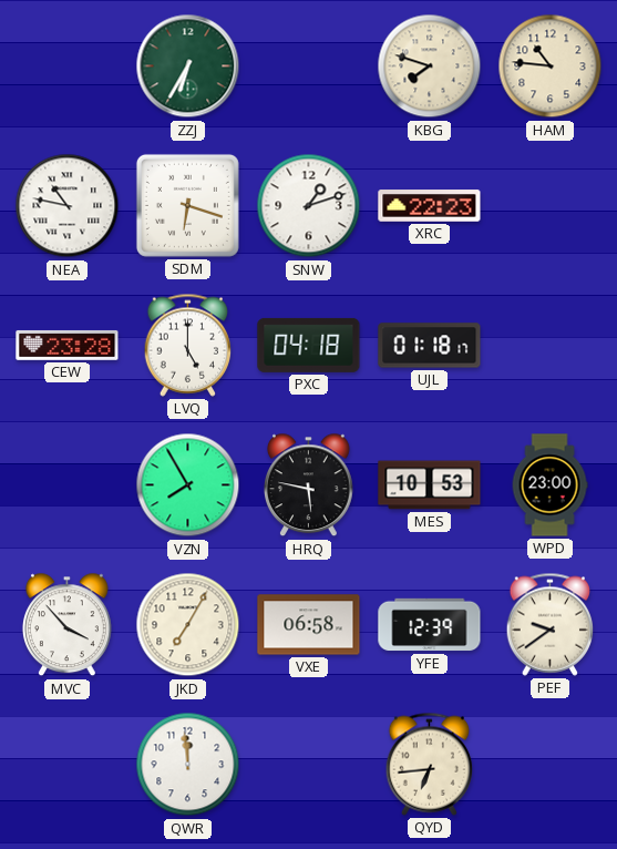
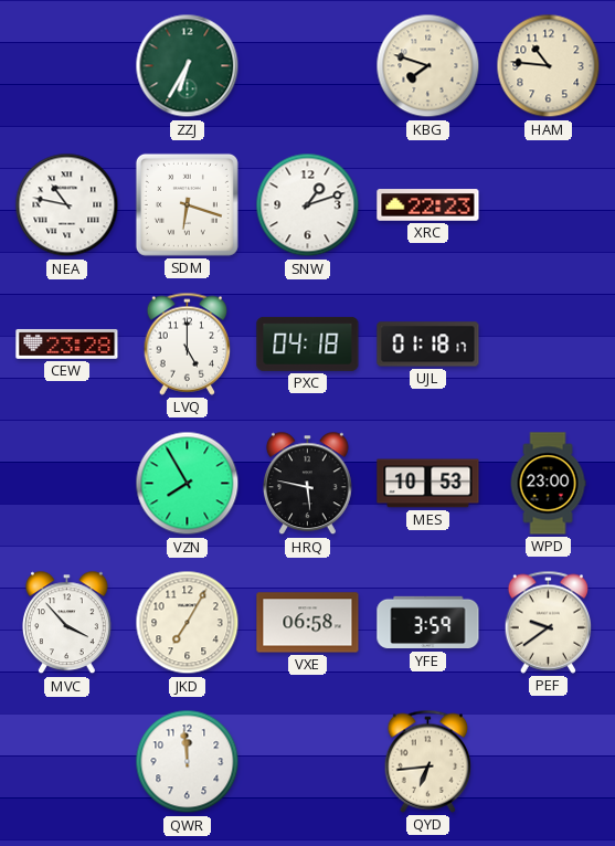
YFE: 12:39 -> 3:59
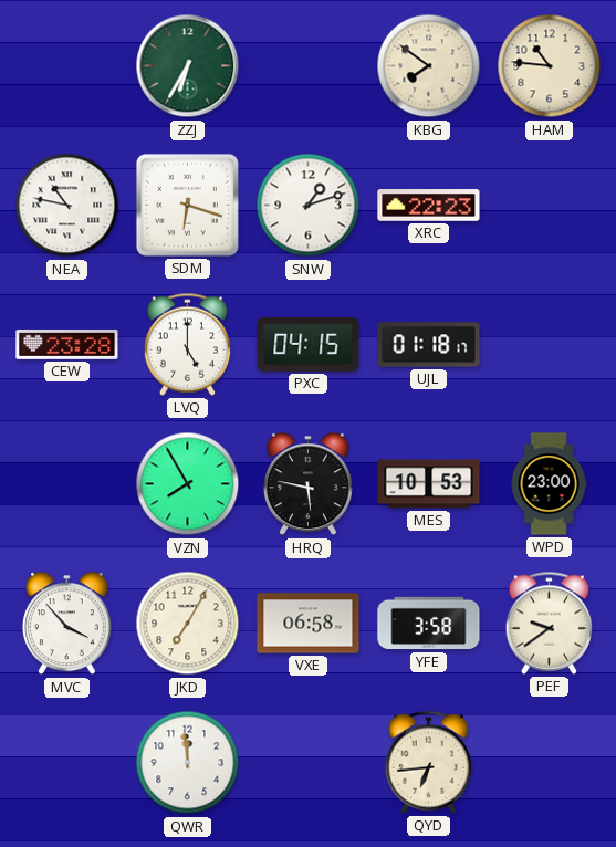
KBG: 7:48 -> 7:51
PXC: 04:18 -> 04:15
YFE: 3:59 -> 3:58
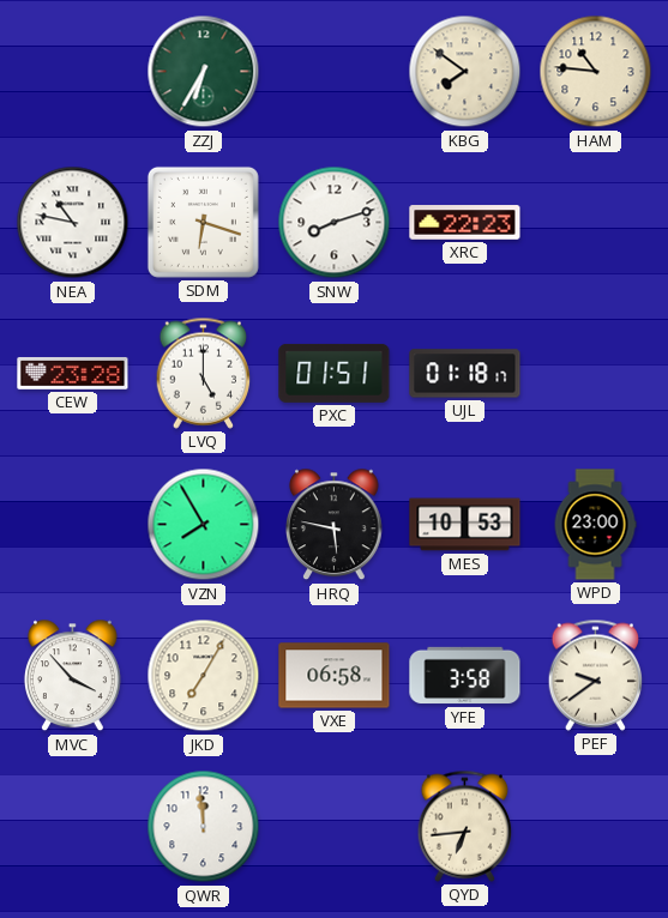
SNW: 1:12 -> 8:12
PXC: 04:15 -> 01:51
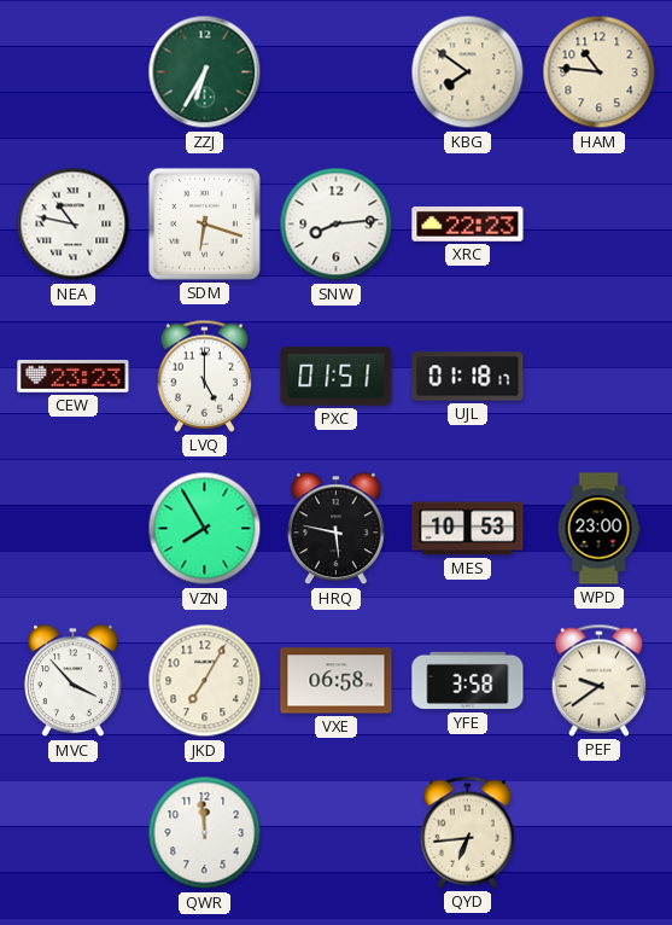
SNW: 8:12 -> 8:14
CEW: 23:28 -> 23:23
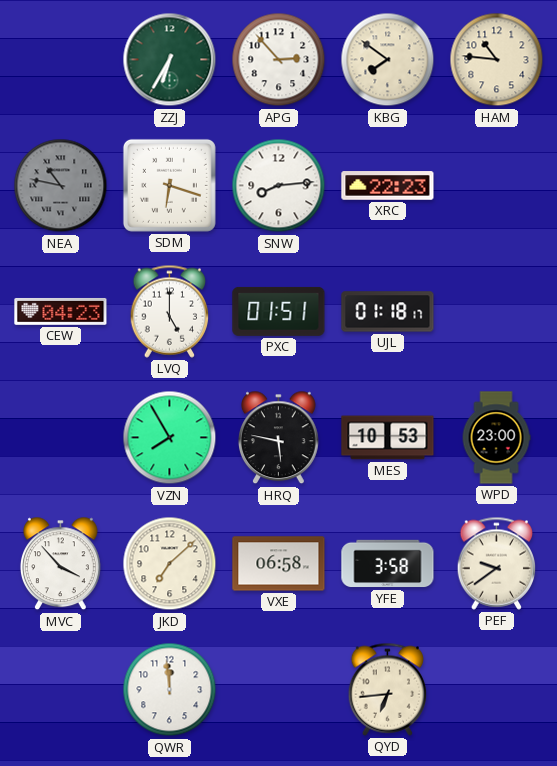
APG: none -> 2:53
NEA dial: white -> grey
CEW: 23:23 -> 04:23
JKD: 7:05 -> 7:08
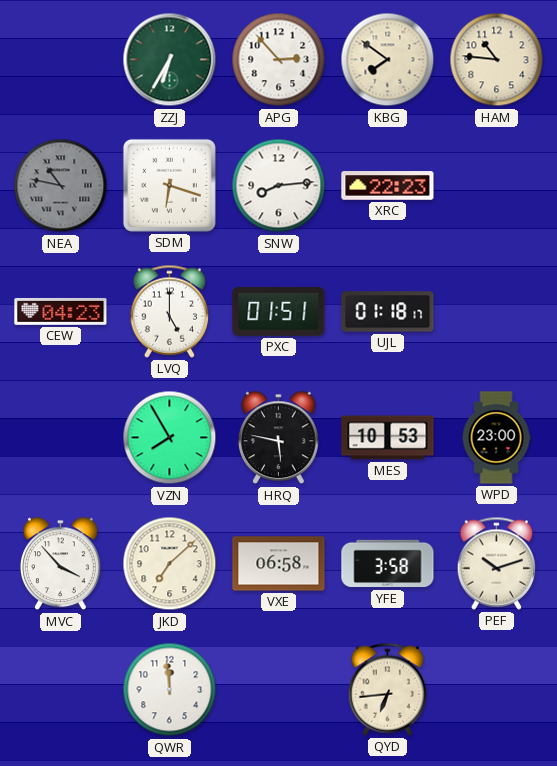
PEF: 9:39 -> 10:12
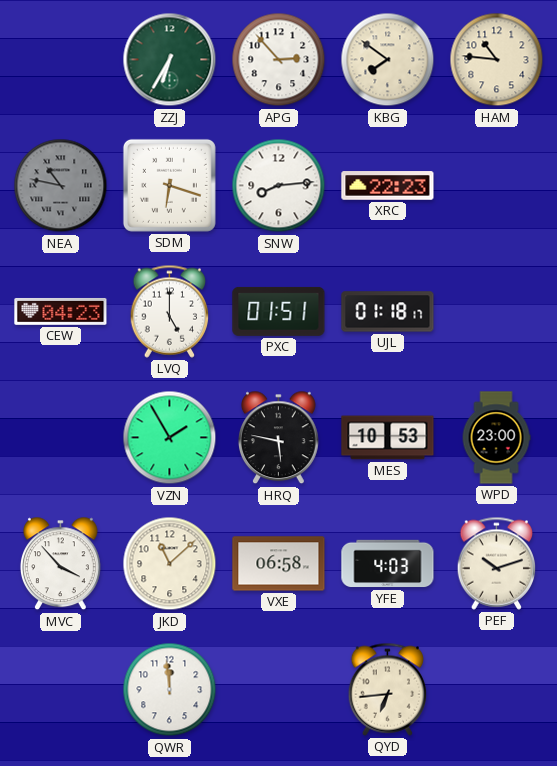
VZN: 7:55 -> 1:55
JKD: 7:08 -> 11:08
YFE: 3:58 -> 4:03
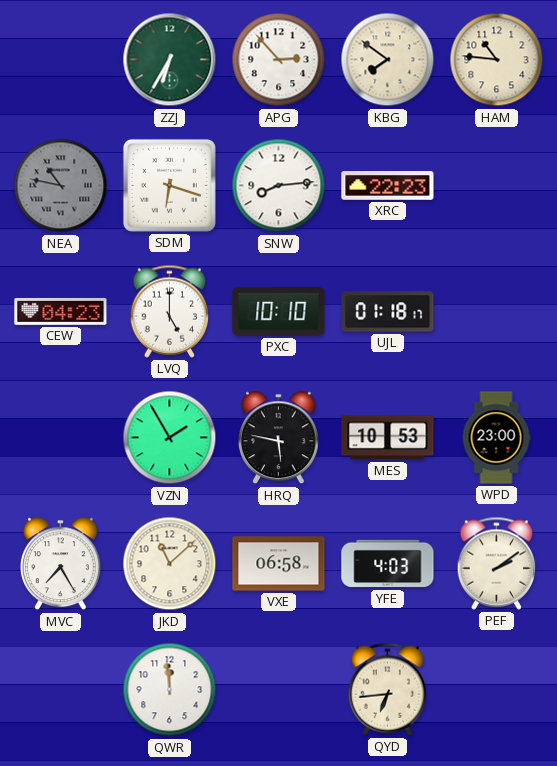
PXC: 01:51 -> 10:10
MVC: 3:53 -> 7:25
PEF: 10:12 -> 2:09
